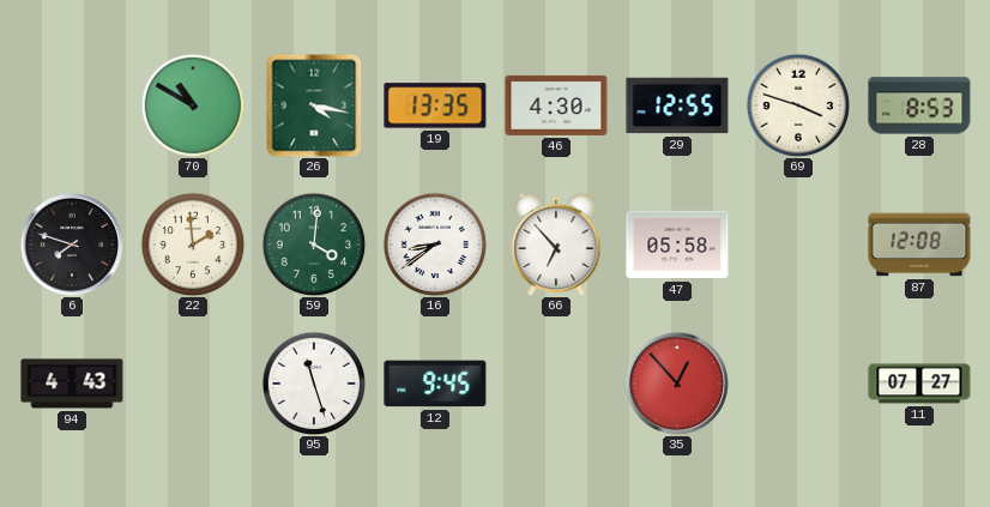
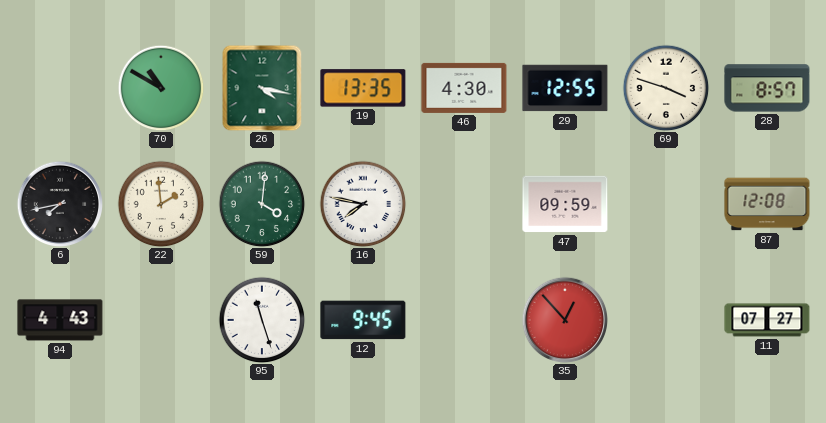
28: 8:53 -> 8:57
6: 7:48 -> 7:43
16: 8:39 -> 7:47
66: 6:53 -> none
47: 05:58 -> 09:59
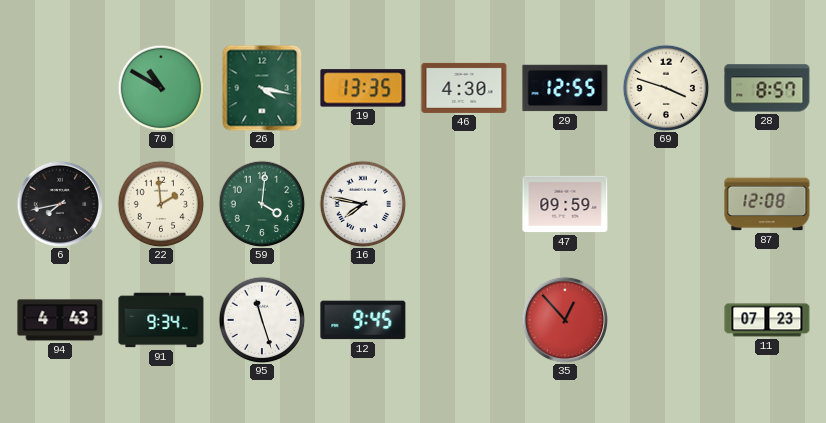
91: none -> 9:34
11: 07:27 -> 07:23
